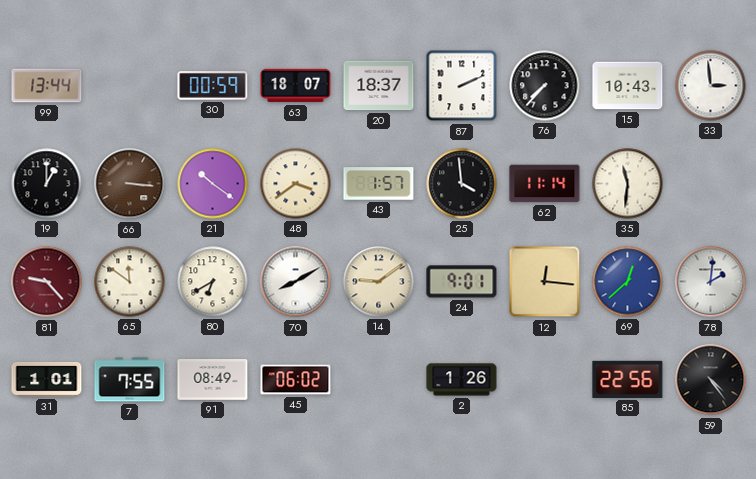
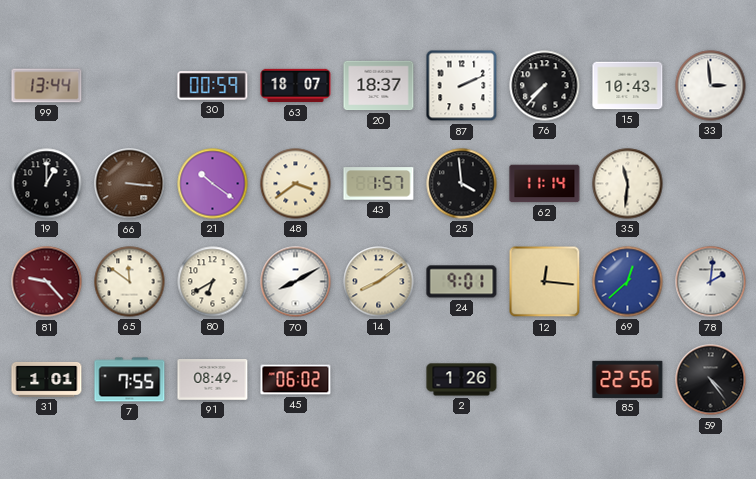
14: 9:09 -> 8:09
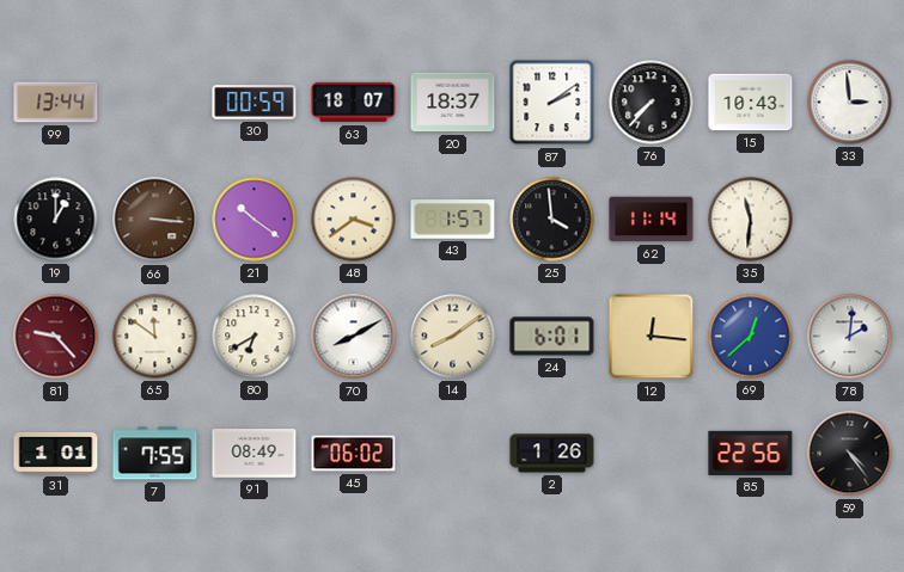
87: 2:11 -> 2:09
24: 9:01 -> 6:01
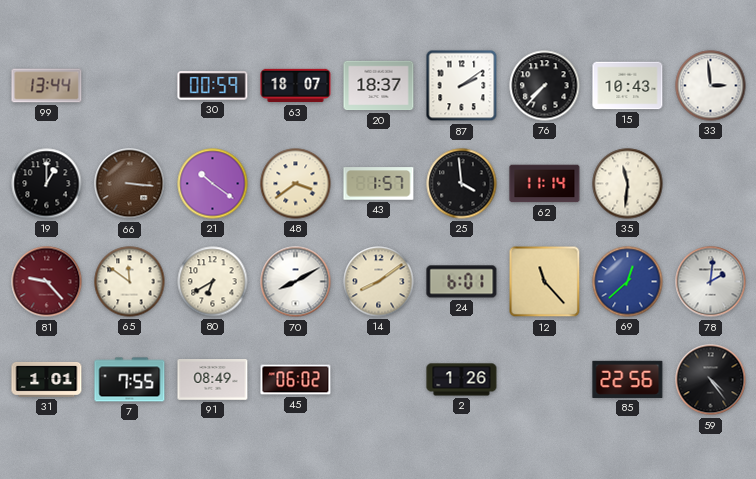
12: 12:16 -> 11:23
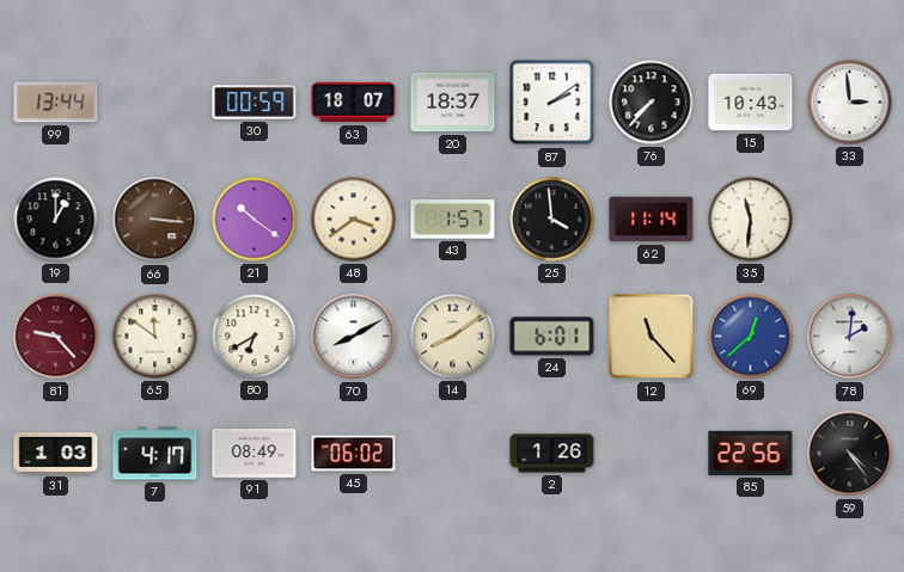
31: 1:01 -> 1:03
7: 7:55 -> 4:17
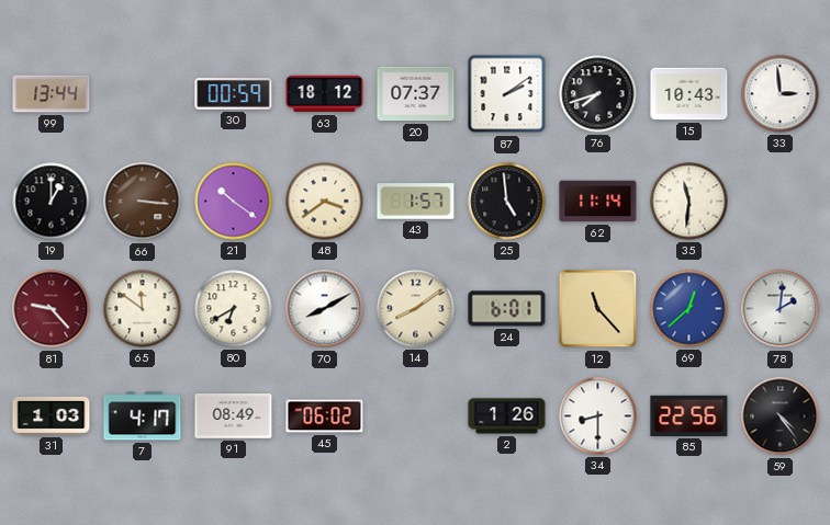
63: 18:07 -> 18:12
20: 18:37 -> 07:37
76: 7:37 -> 7:42
25: 3:59 -> 4:59
34: none -> 8:30
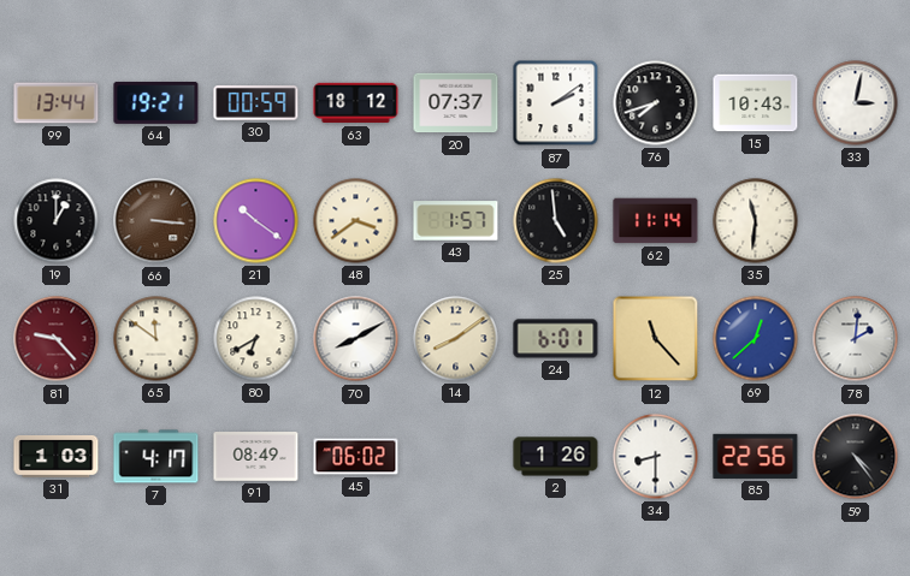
64: none -> 19:21
33: 2:59 -> 3:02
